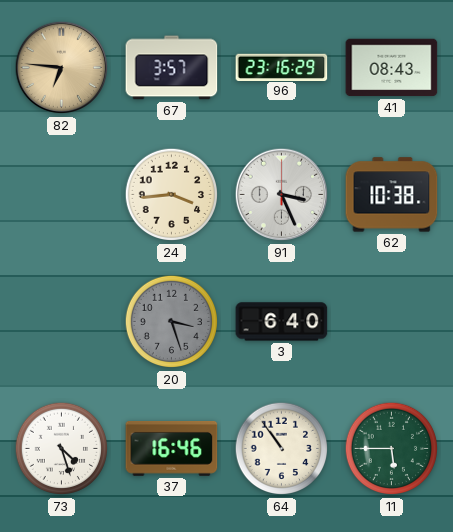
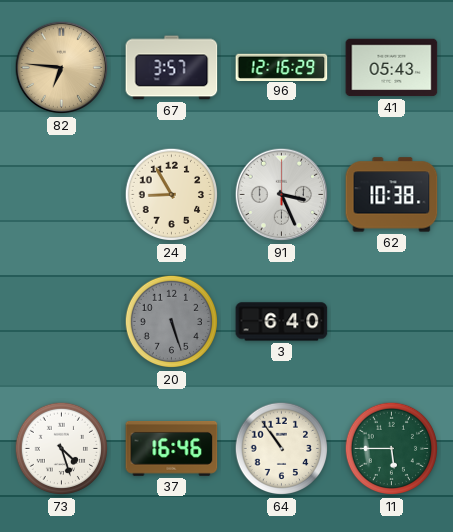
96: 23:16 -> 12:16
41: 08:43 -> 05:43
24: 3:44 -> 8:55
20: 3:27 -> 5:27
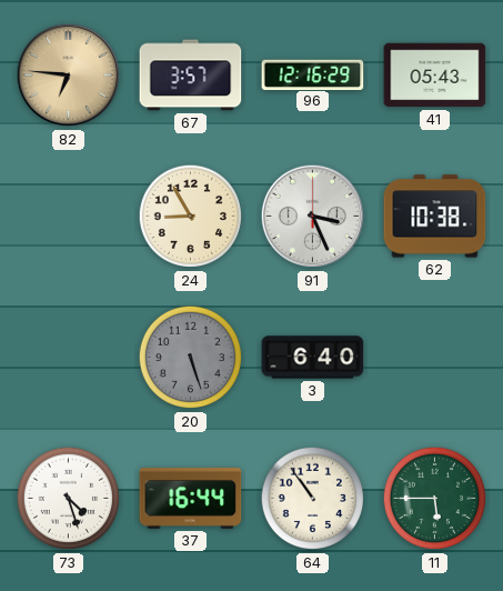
37: 16:46 -> 16:44
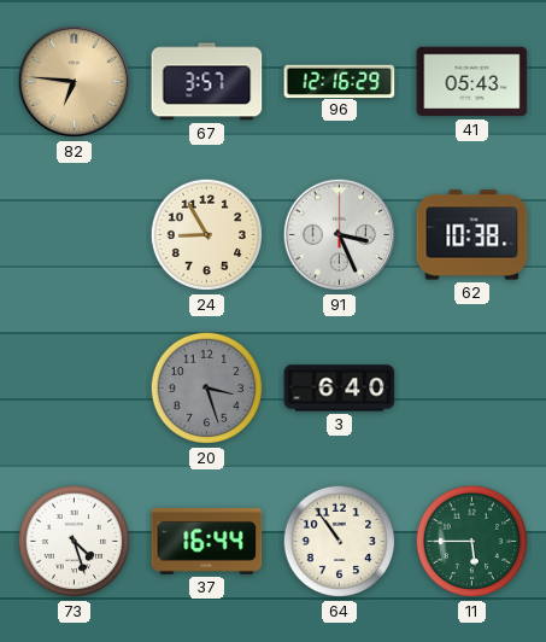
20: 5:27 -> 3:27
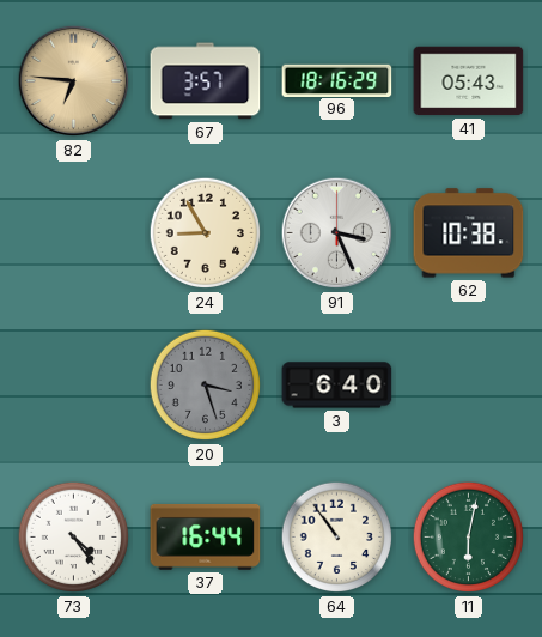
96: 12:16 -> 18:16
73: 4:27 -> 4:24
11: 5:45 -> 6:02
